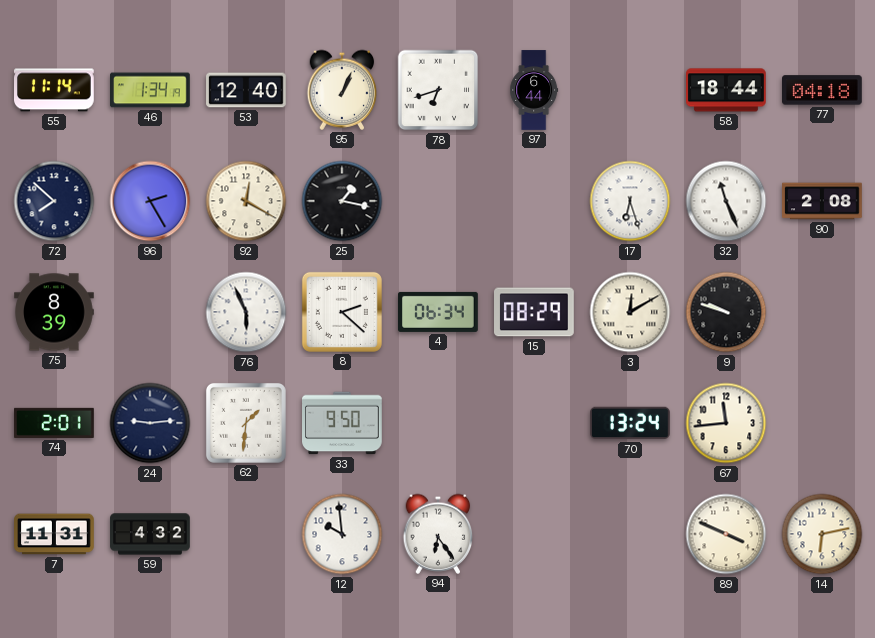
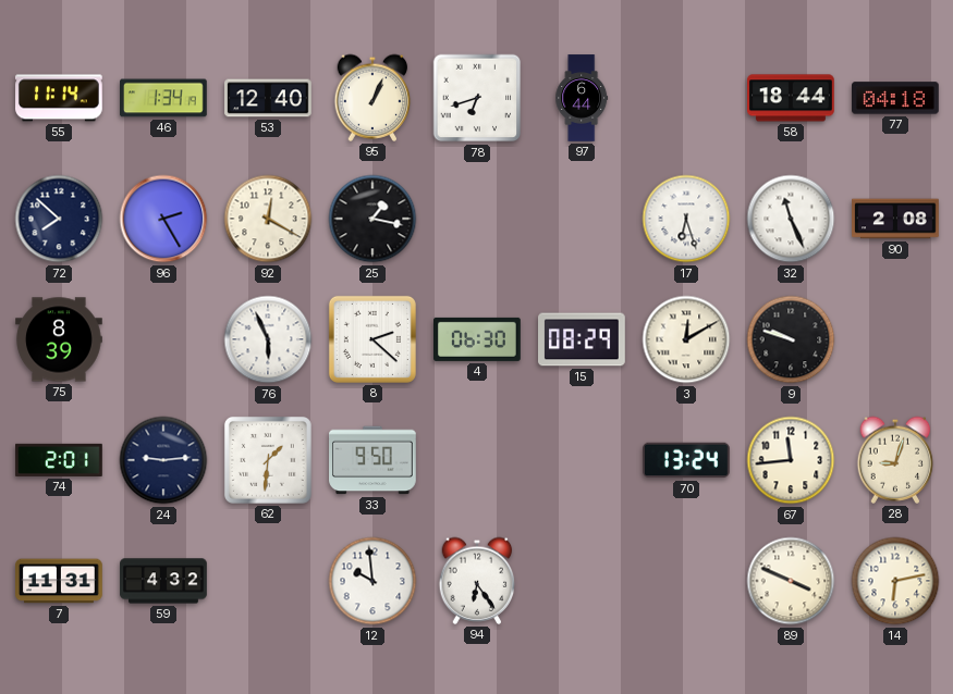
4: 06:34 -> 06:30
28: none -> 9:03
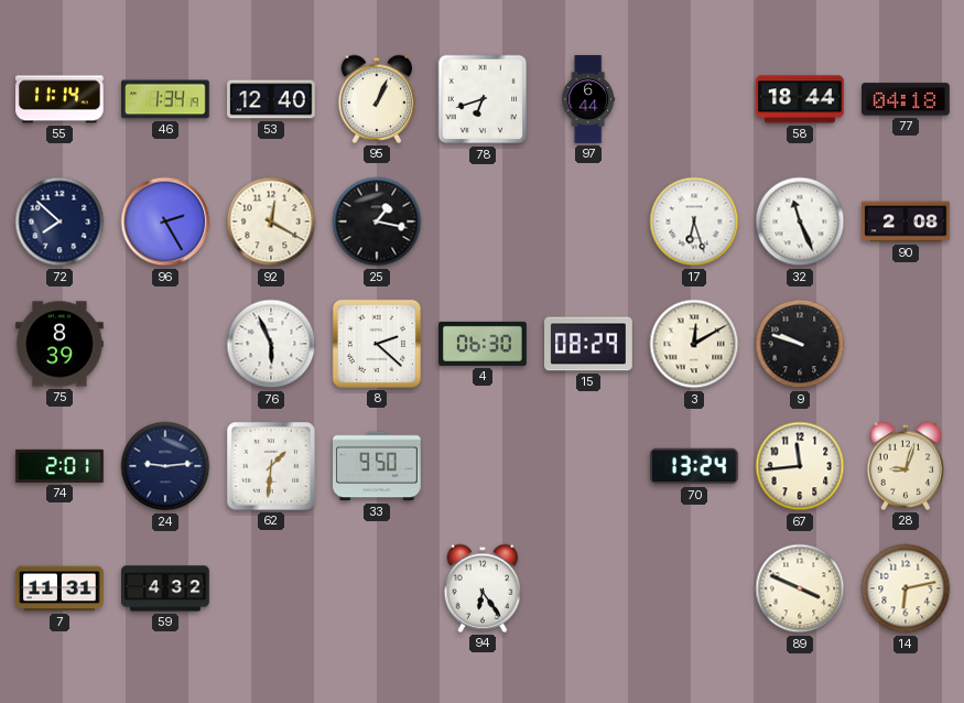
12: 9:59 -> none
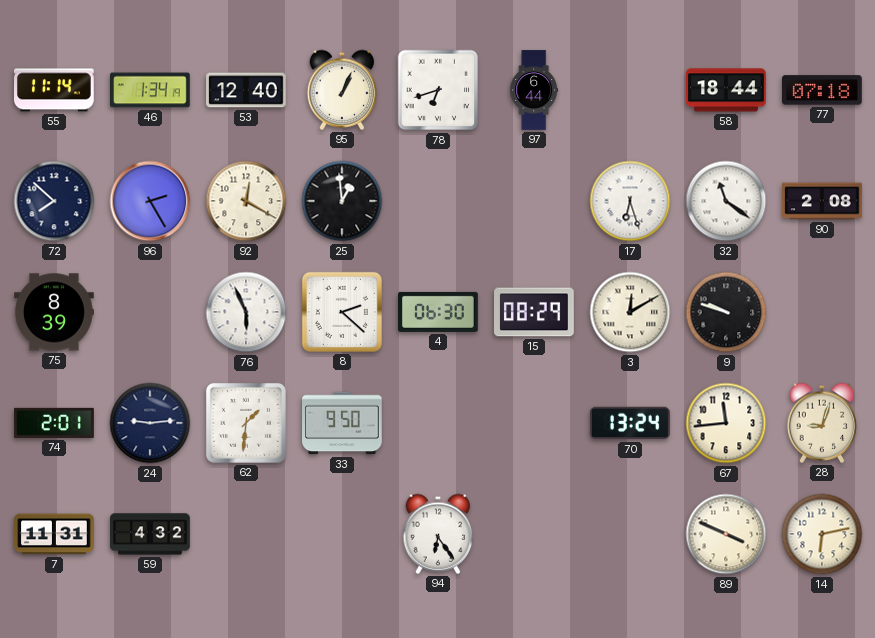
77: 04:18 -> 07:18
25: 1:17 -> 12:59
32: 11:26 -> 11:21
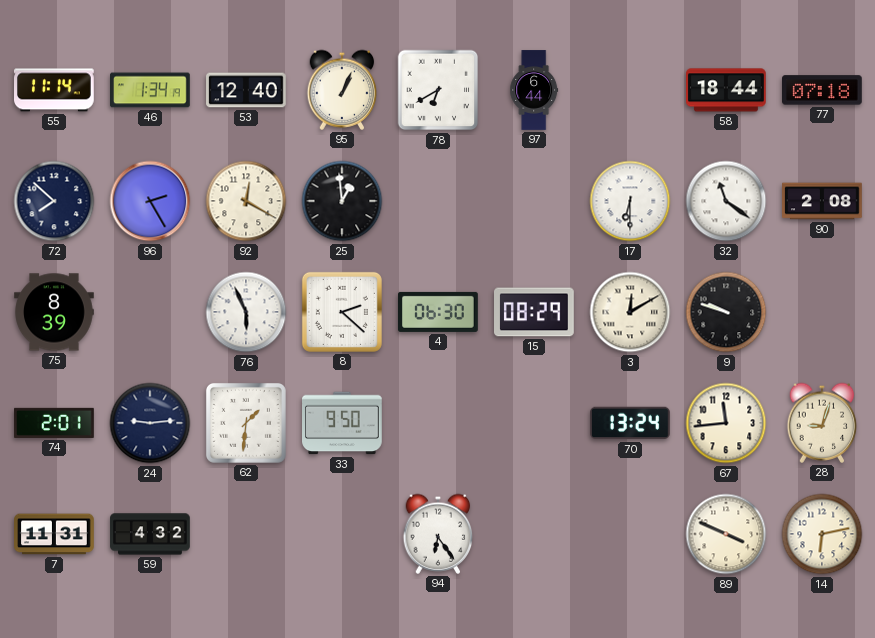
78: 6:42 -> 6:40
17: 6:27 -> 6:30
